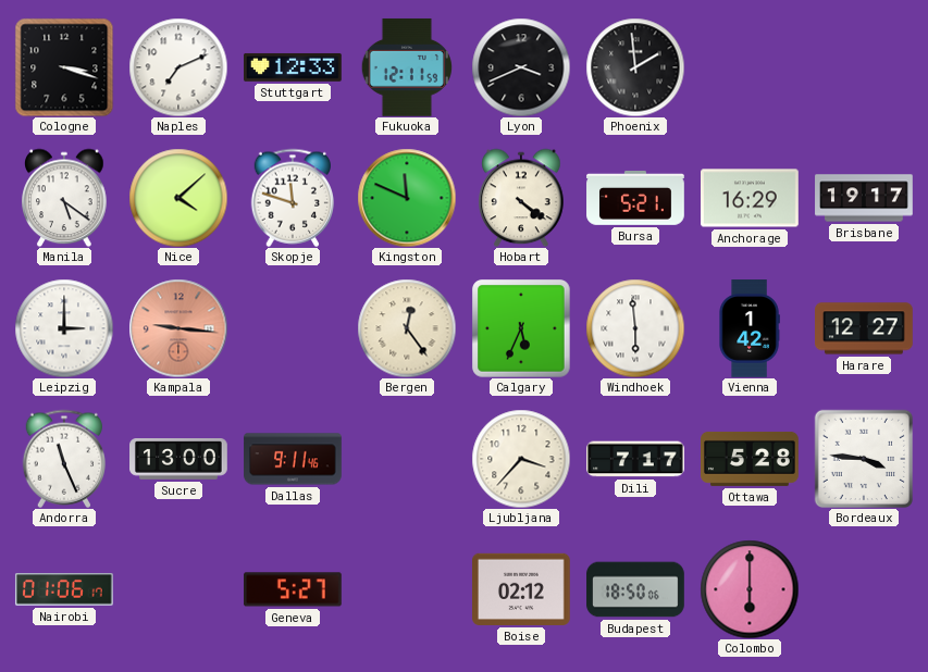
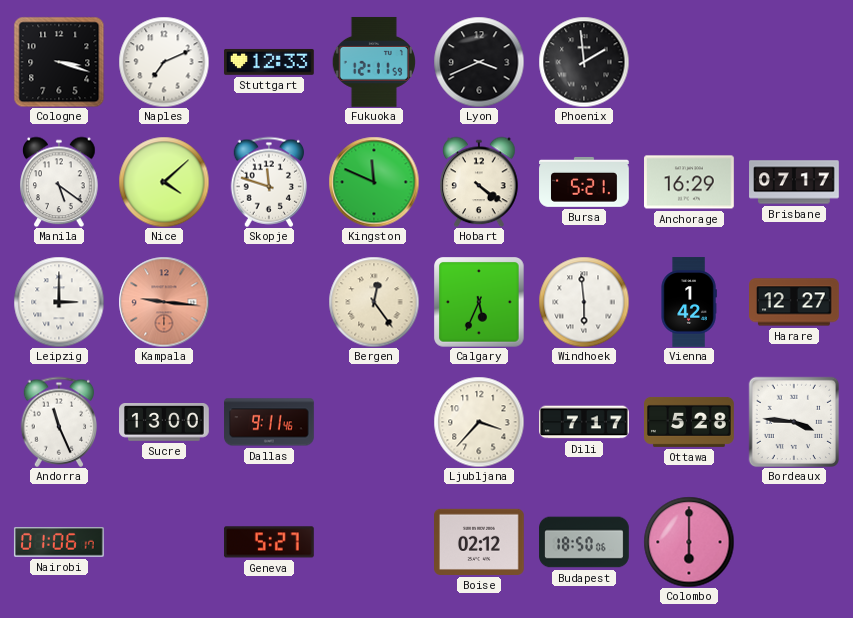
Brisbane: 19:17 -> 07:17
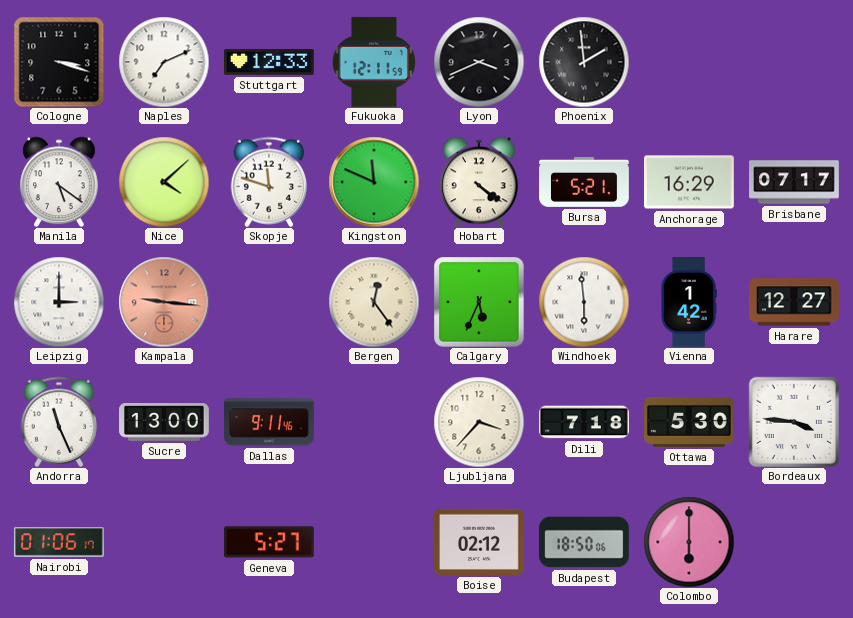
Dili: 7:17 -> 7:18
Ottawa: 5:28 -> 5:30
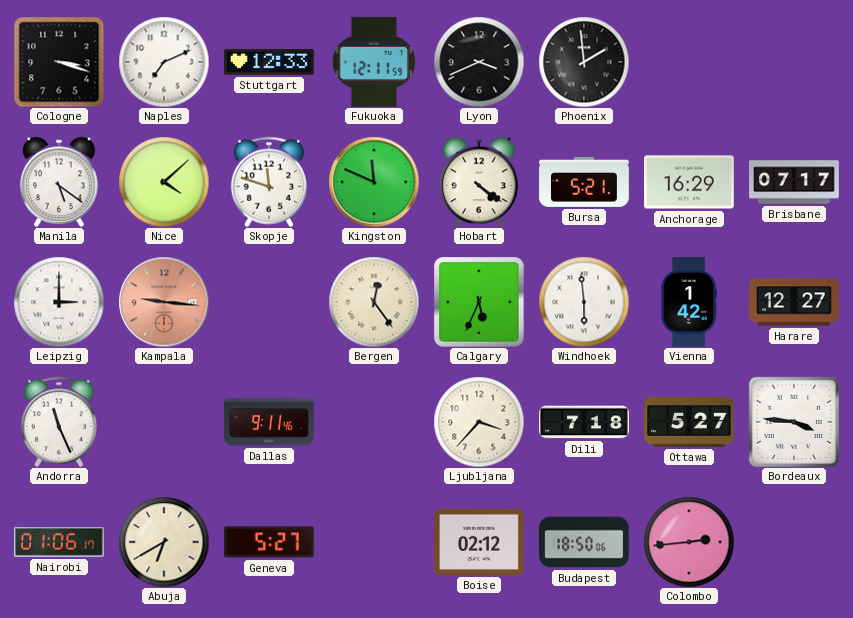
Sucre: 13:00 -> none
Ottawa: 5:30 -> 5:27
Abuja: none -> 6:40
Colombo: 6:00 -> 2:44
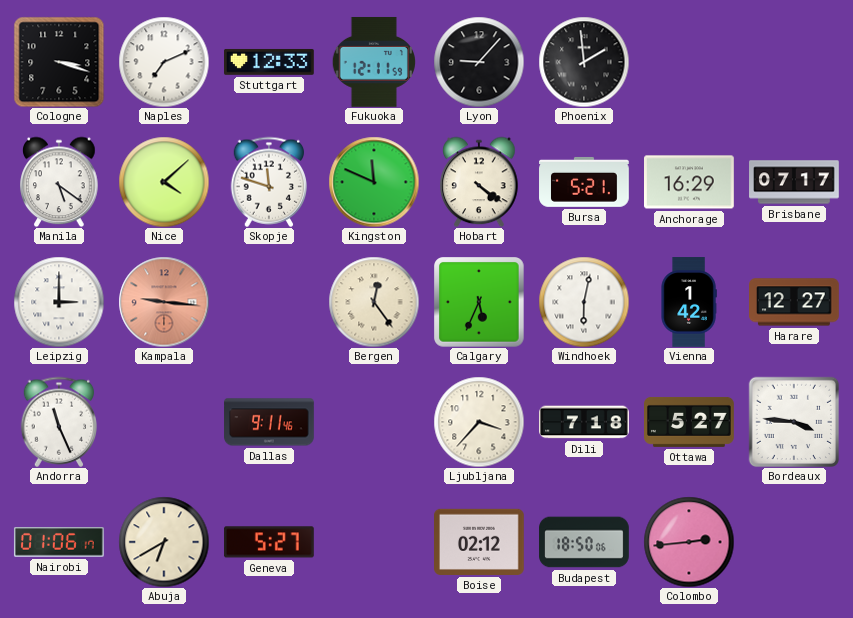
Lyon: 3:41 -> 9:07
Windhoek: 5:59 -> 6:02
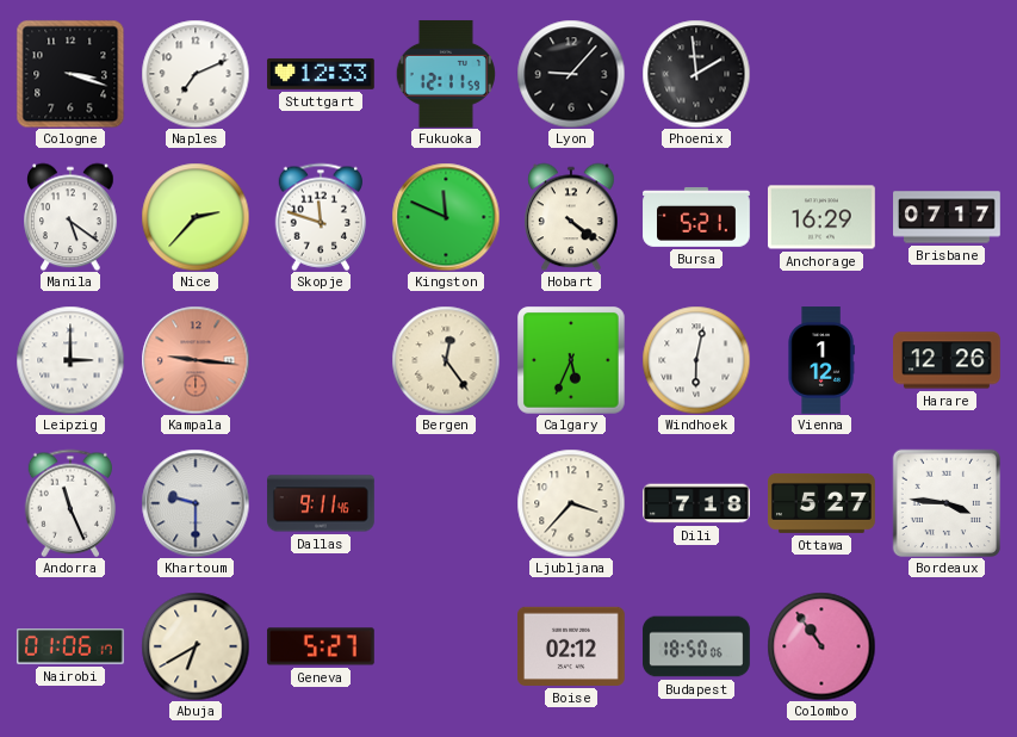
Nice: 4:08 -> 2:37
Vienna: 1:42 -> 1:12
Harare: 12:27 -> 12:26
Khartoum: none -> 9:30
Colombo: 2:44 -> 10:54
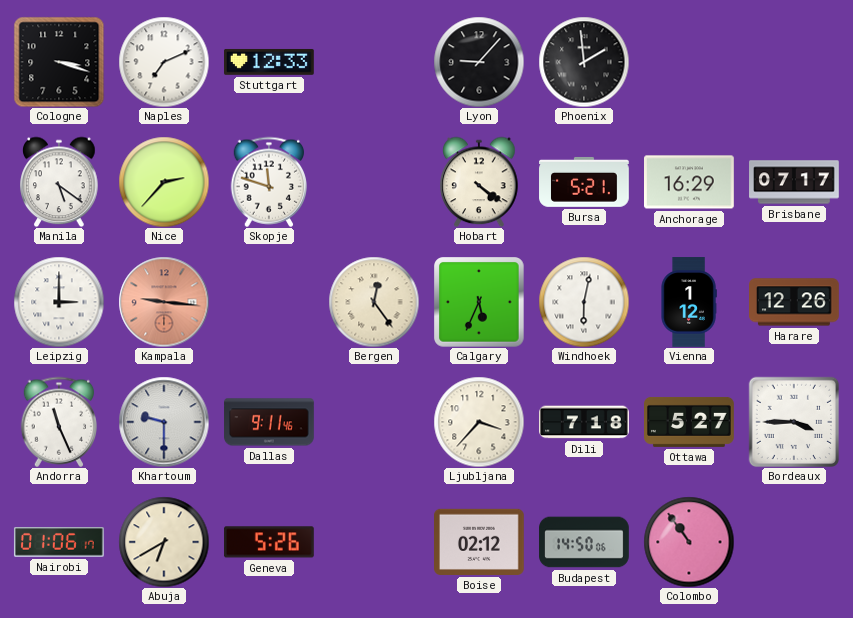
Fukuoka: 12:11 -> none
Kingston: 11:49 -> none
Bordeaux: 3:46 -> 3:45
Geneva: 5:27 -> 5:26
Budapest: 18:50 -> 14:50
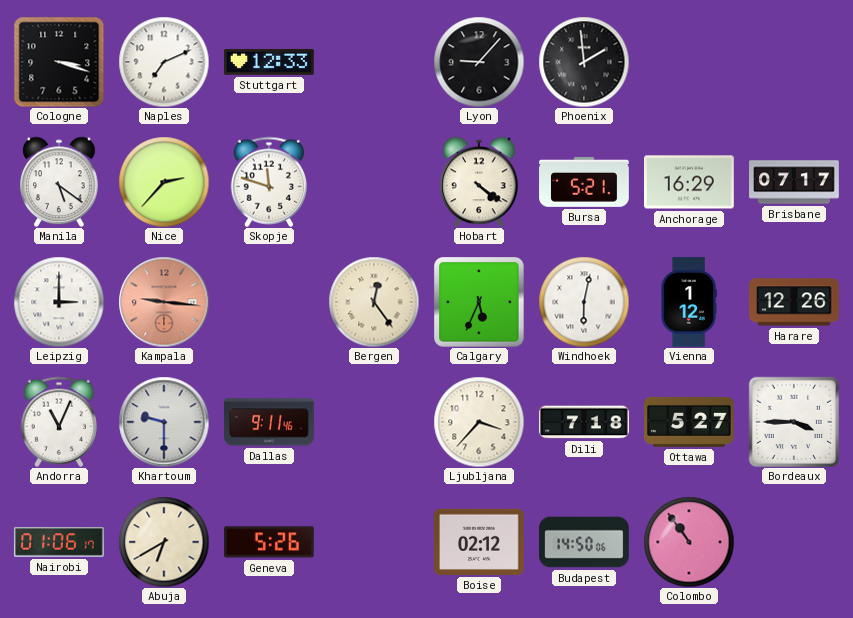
Andorra: 11:26 -> 11:04
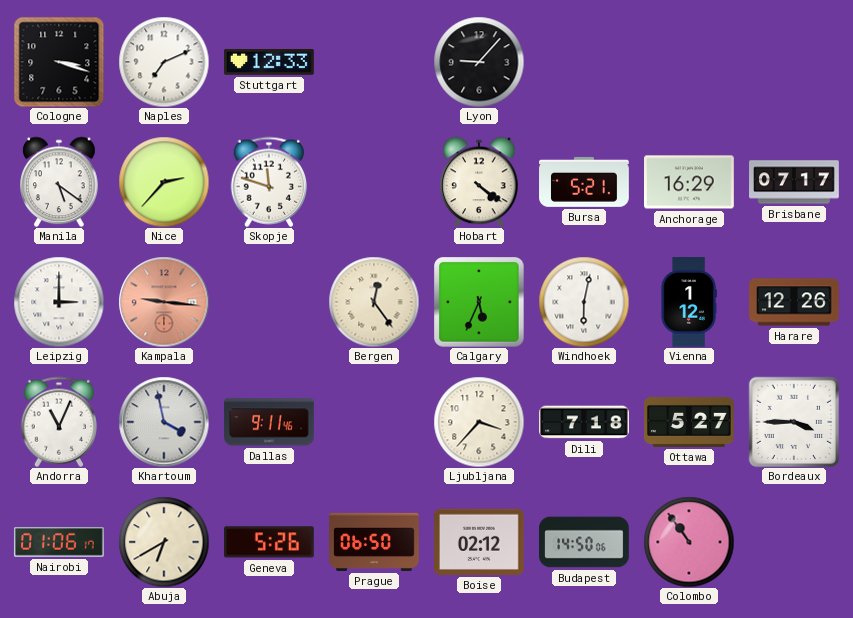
Phoenix: 1:59 -> none
Khartoum: 9:30 -> 3:58
Prague: none -> 06:50
